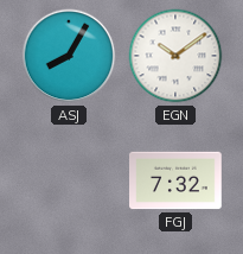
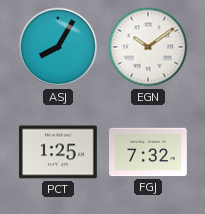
PCT: none -> 1:25
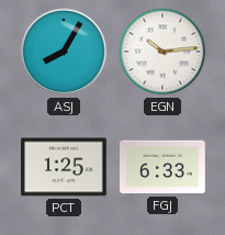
EGN: 10:09 -> 10:14
FGJ: 7:32 -> 6:33
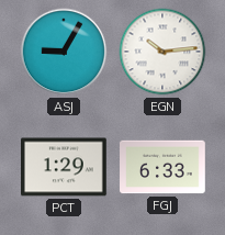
ASJ: 8:05 -> 9:05
PCT: 1:25 -> 1:29
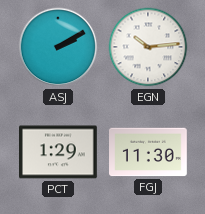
ASJ: 9:05 -> 2:10
FGJ: 6:33 -> 11:30
